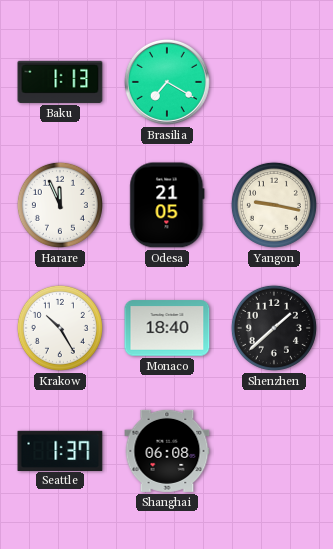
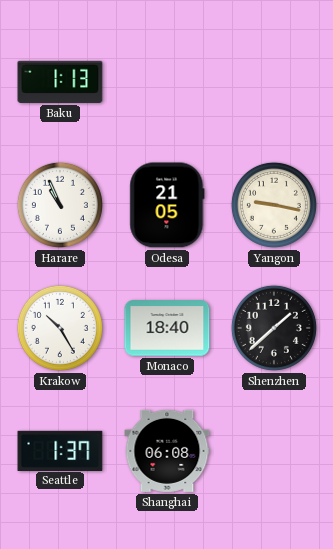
Brasilia: 7:20 -> none
Harare: 11:56 -> 10:56
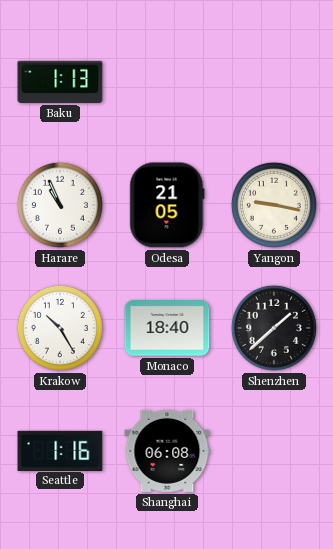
Seattle: 1:37 -> 1:16
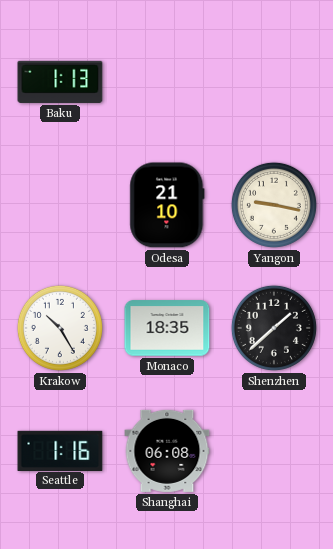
Harare: 10:56 -> none
Odesa: 21:05 -> 21:10
Monaco: 18:40 -> 18:35
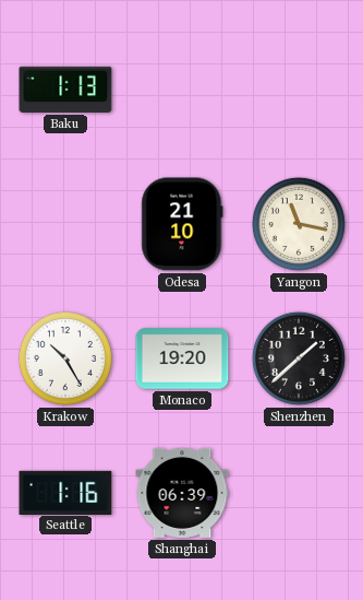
Yangon: 9:17 -> 11:17
Monaco: 18:35 -> 19:20
Shanghai: 06:08 -> 06:39
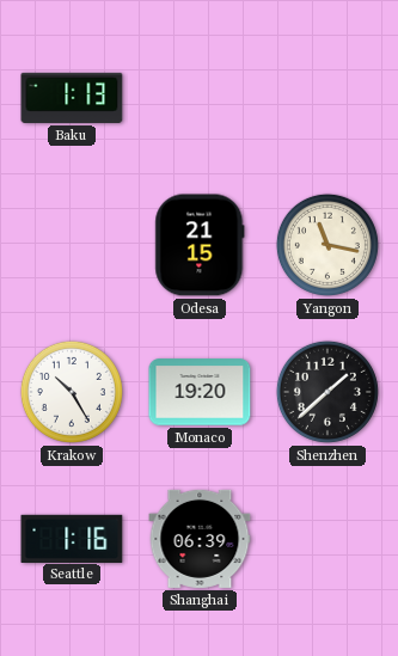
Odesa: 21:10 -> 21:15
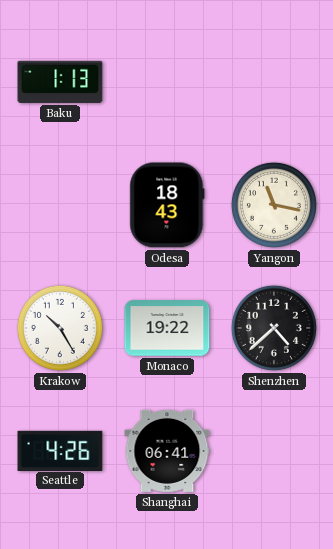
Odesa: 21:15 -> 18:43
Monaco: 19:20 -> 19:22
Shenzhen: 1:38 -> 4:38
Seattle: 1:16 -> 4:26
Shanghai: 06:39 -> 06:41
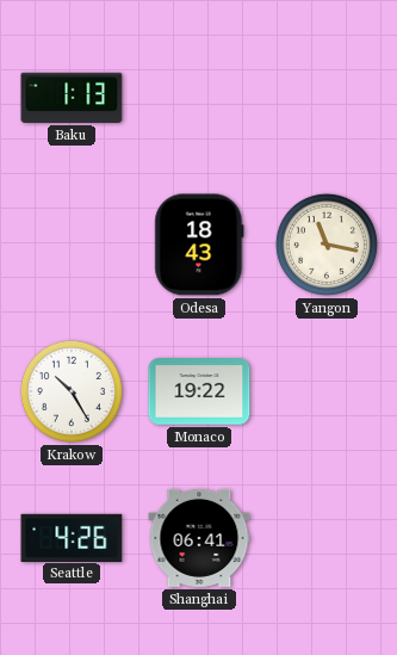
Shenzhen: 4:38 -> none
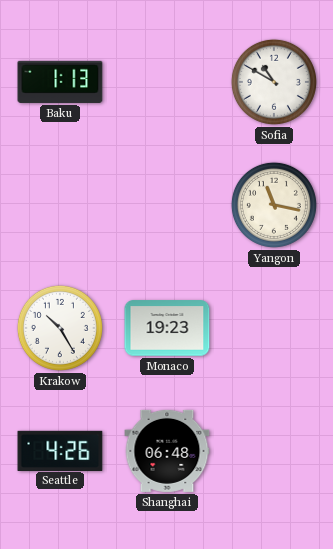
Sofia: none -> 10:50
Odesa: 18:43 -> none
Monaco: 19:22 -> 19:23
Shanghai: 06:41 -> 06:48
